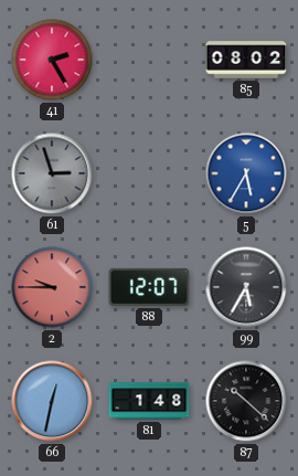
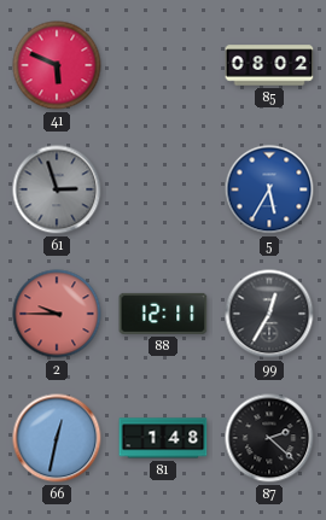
41: 2:25 -> 5:49
88: 12:07 -> 12:11
99: 5:35 -> 12:35
87: 10:22 -> 2:22
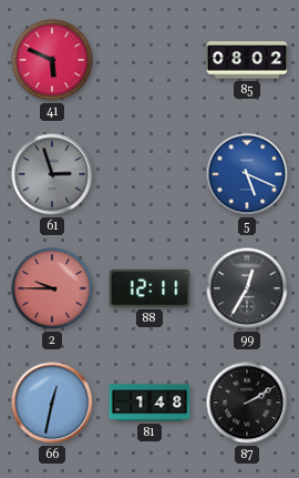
5: 5:35 -> 5:19
87: 2:22 -> 2:10
